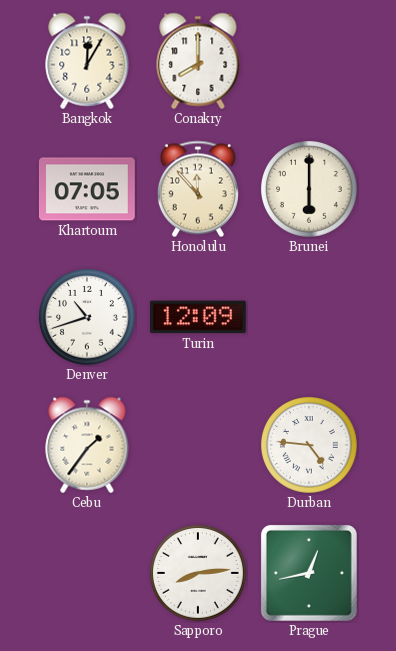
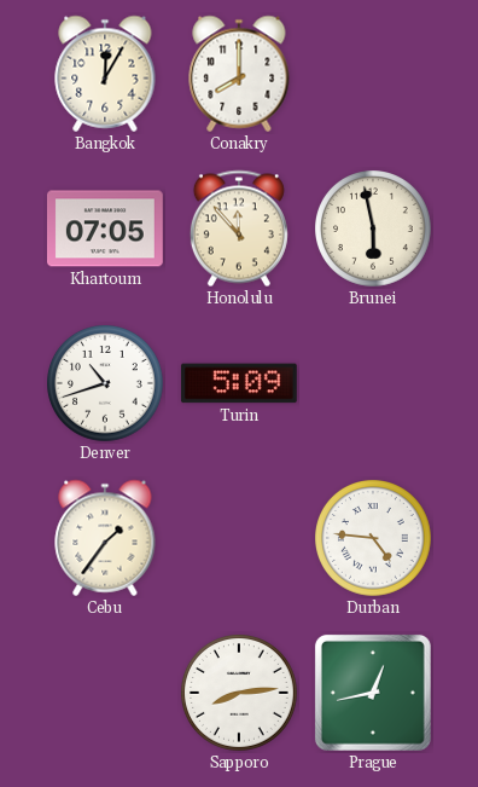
Brunei: 6:00 -> 5:58
Turin: 12:09 -> 5:09
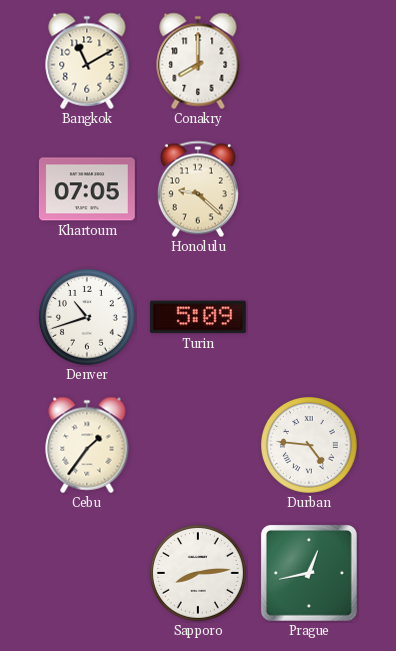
Bangkok: 12:05 -> 11:10
Honolulu: 11:53 -> 9:22
Brunei: 5:58 -> none
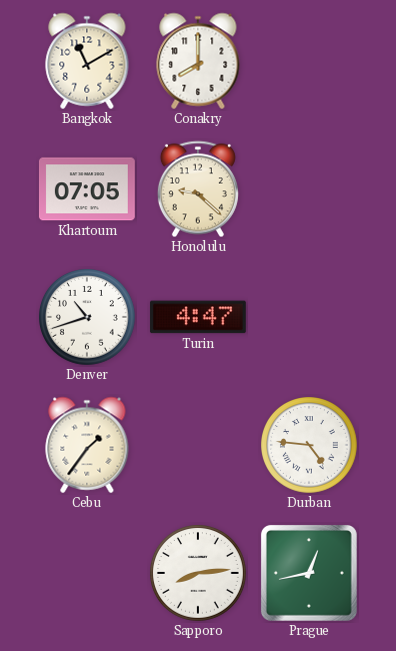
Turin: 5:09 -> 4:47
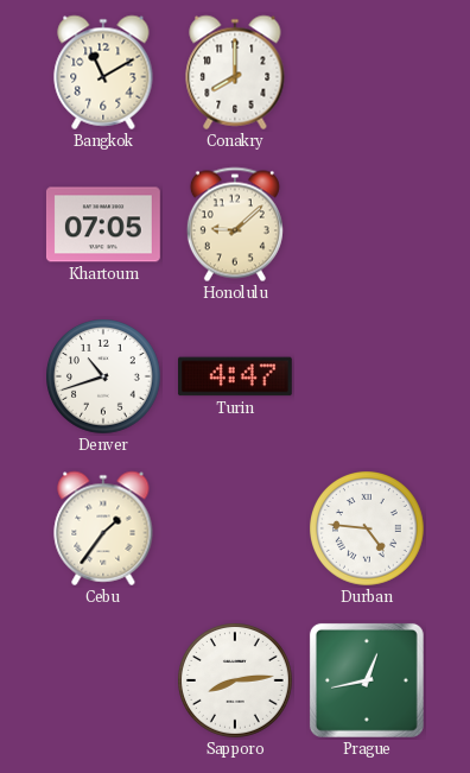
Honolulu: 9:22 -> 9:08
